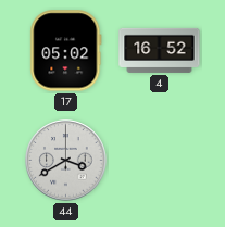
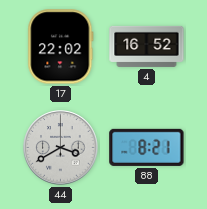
17: 05:02 -> 22:02
88: none -> 8:21
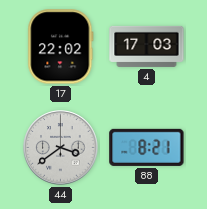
4: 16:52 -> 17:03
44: 3:40 -> 3:39
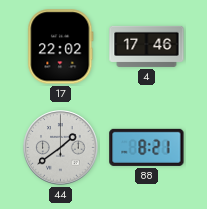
4: 17:03 -> 17:46
44: 3:39 -> 1:39
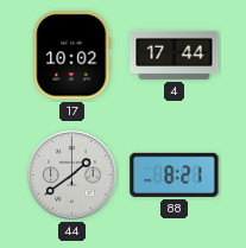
17: 22:02 -> 10:02
4: 17:46 -> 17:44
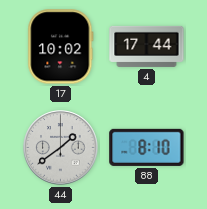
88: 8:21 -> 8:10
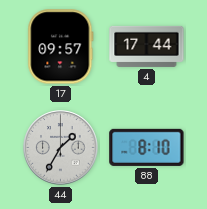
17: 10:02 -> 09:57
44: 1:39 -> 1:35
